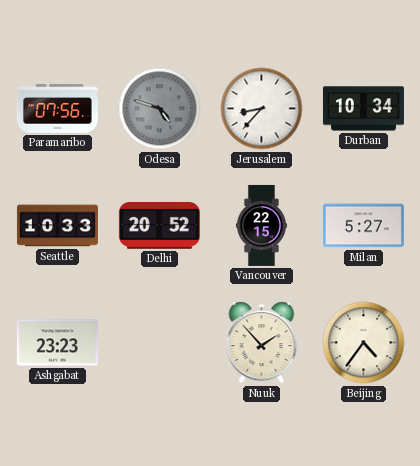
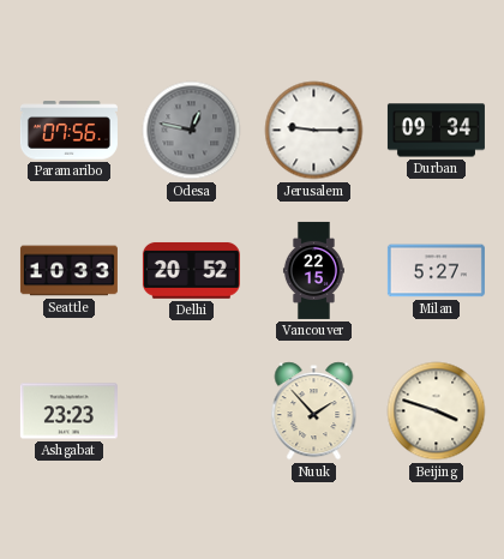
Odesa: 4:48 -> 12:47
Jerusalem: 8:37 -> 9:15
Durban: 10:34 -> 09:34
Beijing: 4:36 -> 3:48
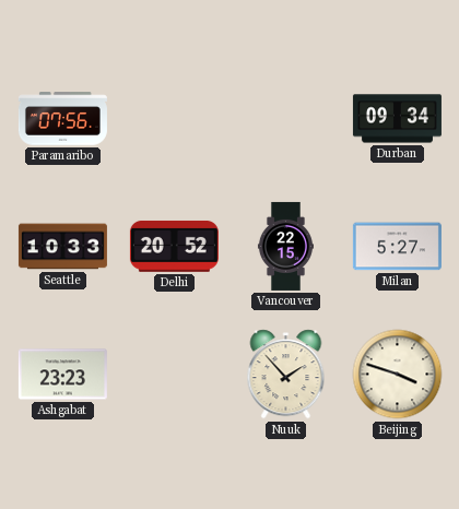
Odesa: 12:47 -> none
Jerusalem: 9:15 -> none
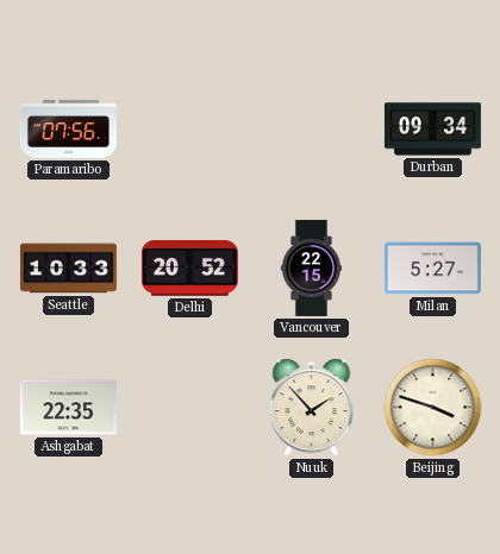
Ashgabat: 23:23 -> 22:35
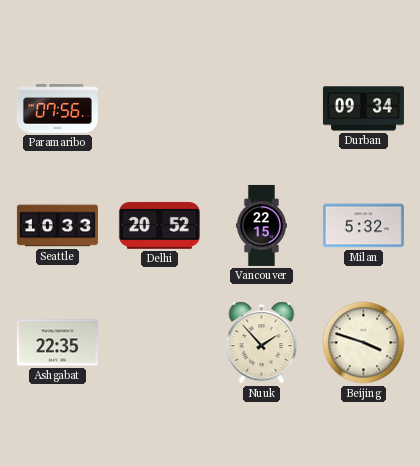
Milan: 5:27 -> 5:32
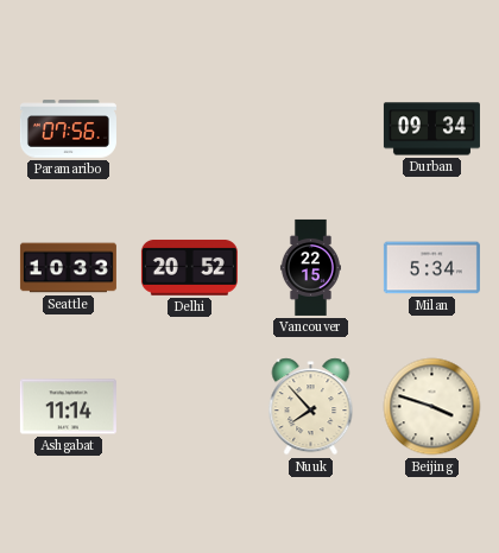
Milan: 5:32 -> 5:34
Ashgabat: 22:35 -> 11:14
Nuuk: 1:53 -> 7:53
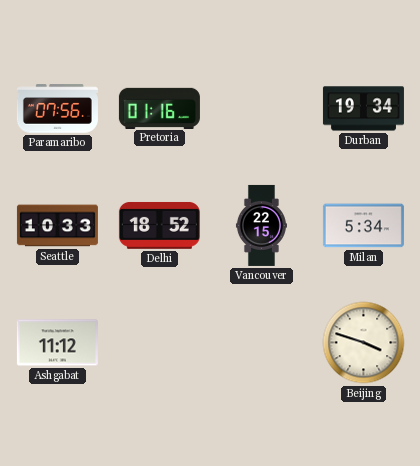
Pretoria: none -> 01:16
Durban: 09:34 -> 19:34
Delhi: 20:52 -> 18:52
Ashgabat: 11:14 -> 11:12
Nuuk: 7:53 -> none
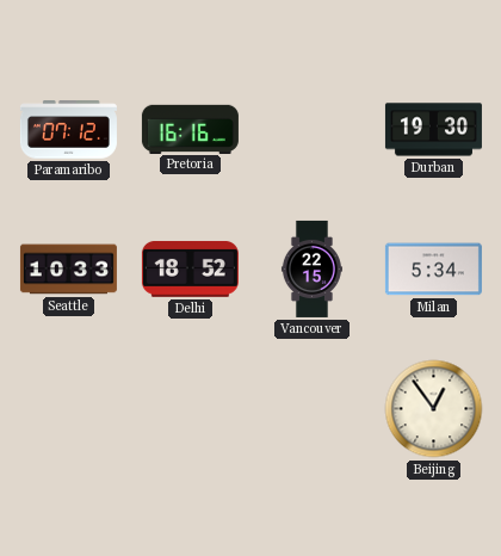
Paramaribo: 07:56 -> 07:12
Pretoria: 01:16 -> 16:16
Durban: 19:34 -> 19:30
Ashgabat: 11:12 -> none
Beijing: 3:48 -> 12:54
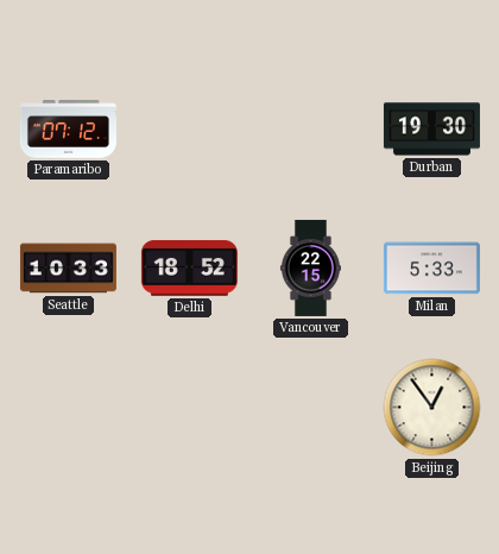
Pretoria: 16:16 -> none
Milan: 5:34 -> 5:33
